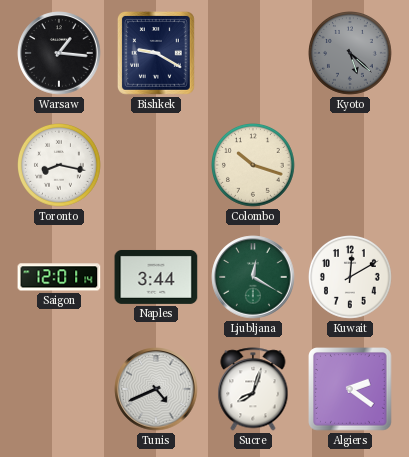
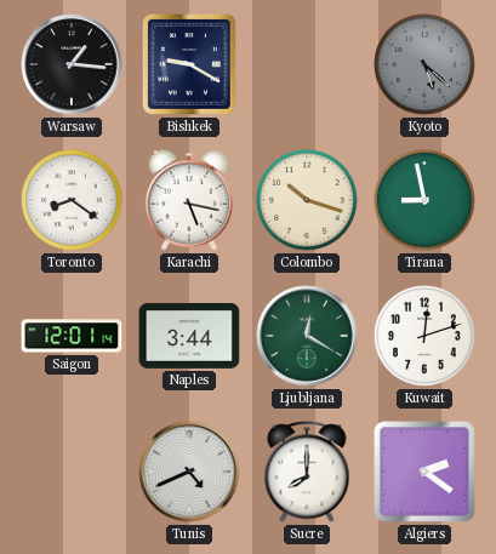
Toronto: 8:17 -> 8:21
Karachi: none -> 5:17
Tirana: none -> 8:58
Kuwait: 12:10 -> 12:12
Sucre: 8:03 -> 8:00
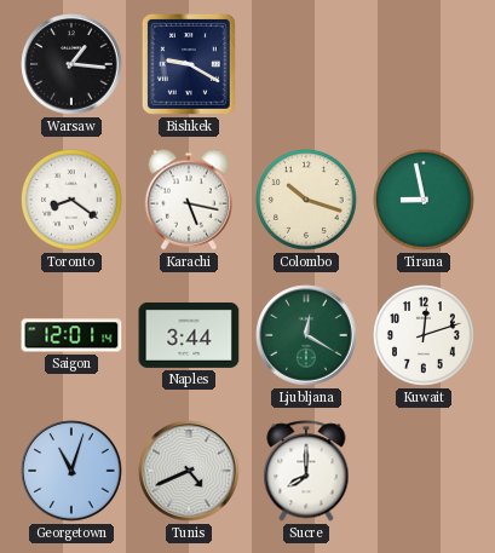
Kyoto: 5:22 -> none
Georgetown: none -> 11:03
Algiers: 2:21 -> none
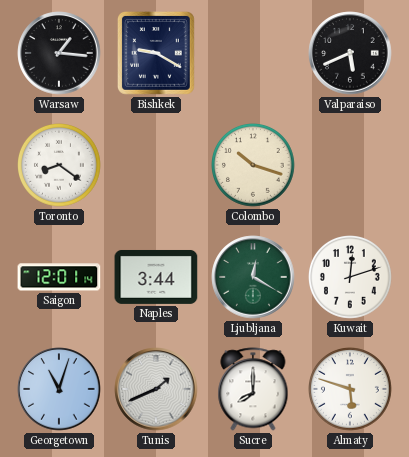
Valparaiso: none -> 5:41
Karachi: 5:17 -> none
Tirana: 8:58 -> none
Tunis: 4:41 -> 1:41
Almaty: none -> 5:48
